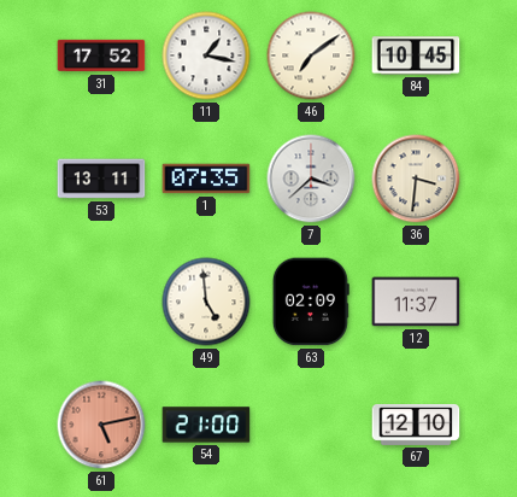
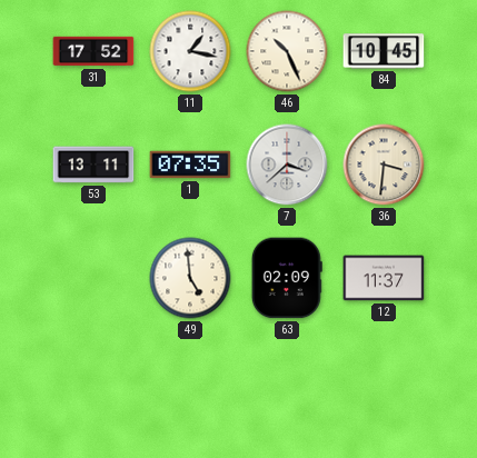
46: 7:09 -> 10:26
61: 5:13 -> none
54: 21:00 -> none
67: 12:10 -> none
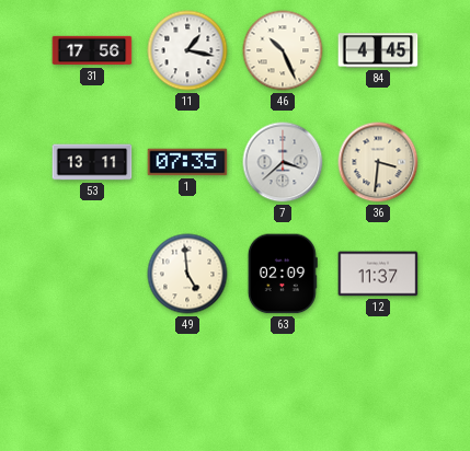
31: 17:52 -> 17:56
84: 10:45 -> 4:45
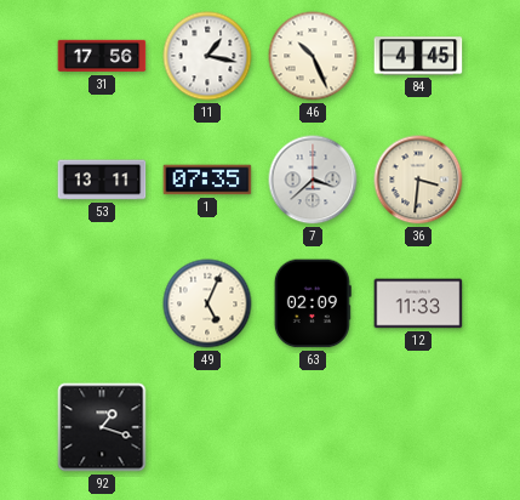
49: 4:59 -> 5:04
12: 11:37 -> 11:33
92: none -> 1:18
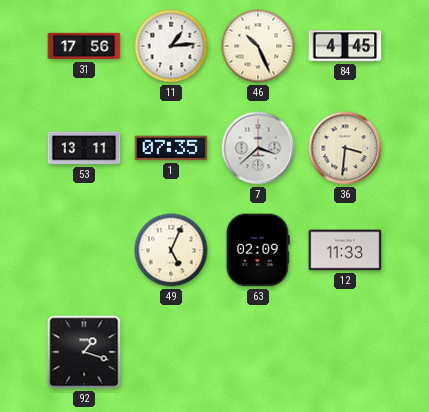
11: 1:17 -> 1:14
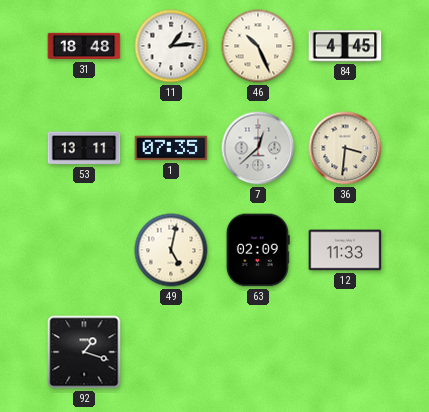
31: 17:56 -> 18:48
7: 3:38 -> 12:38
49: 5:04 -> 5:02
